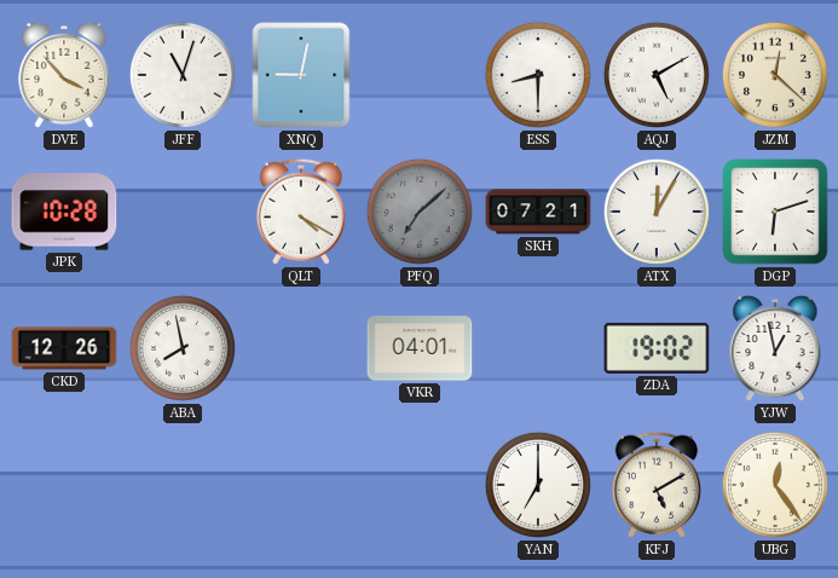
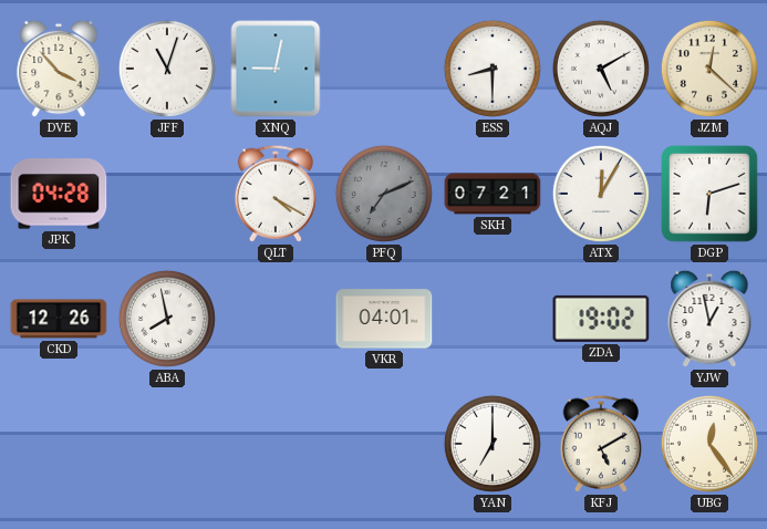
JPK: 10:28 -> 04:28
PFQ: 7:08 -> 7:11
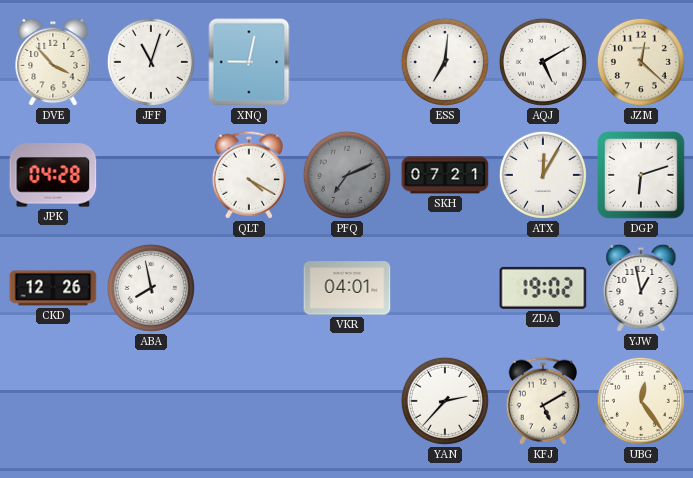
ESS: 8:30 -> 7:01
YAN: 7:00 -> 2:37
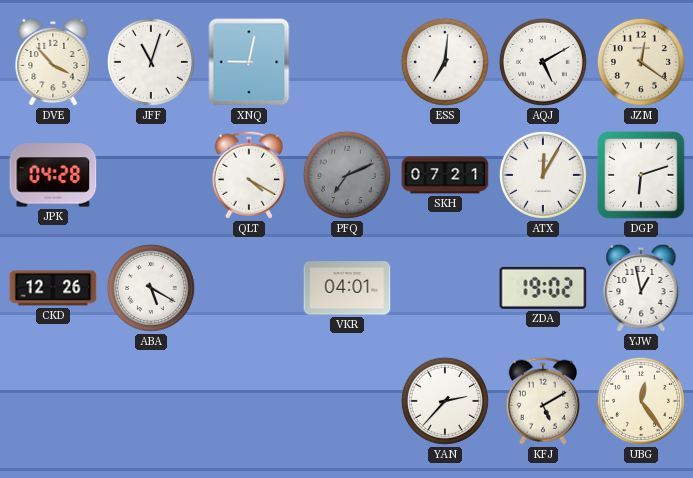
JZM: 12:22 -> 12:21
ABA: 7:58 -> 5:20
